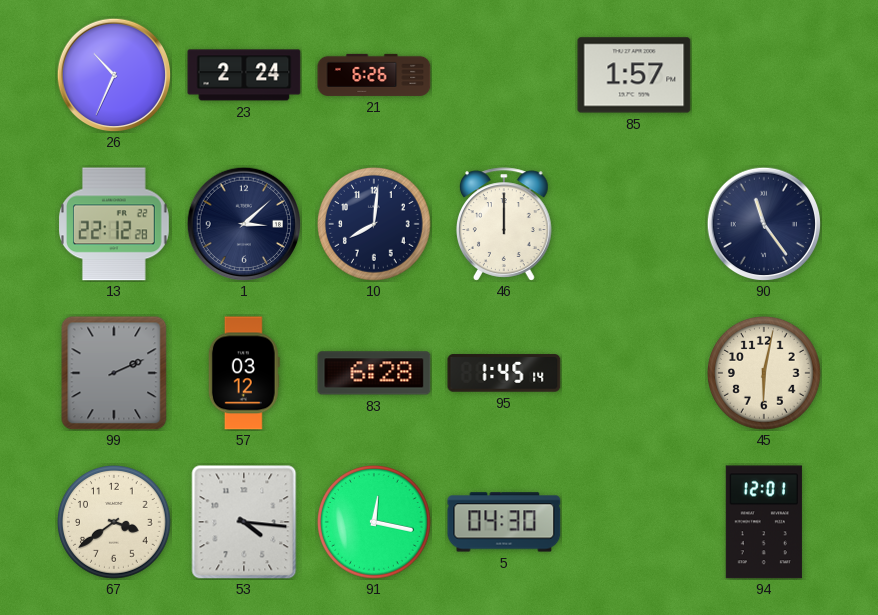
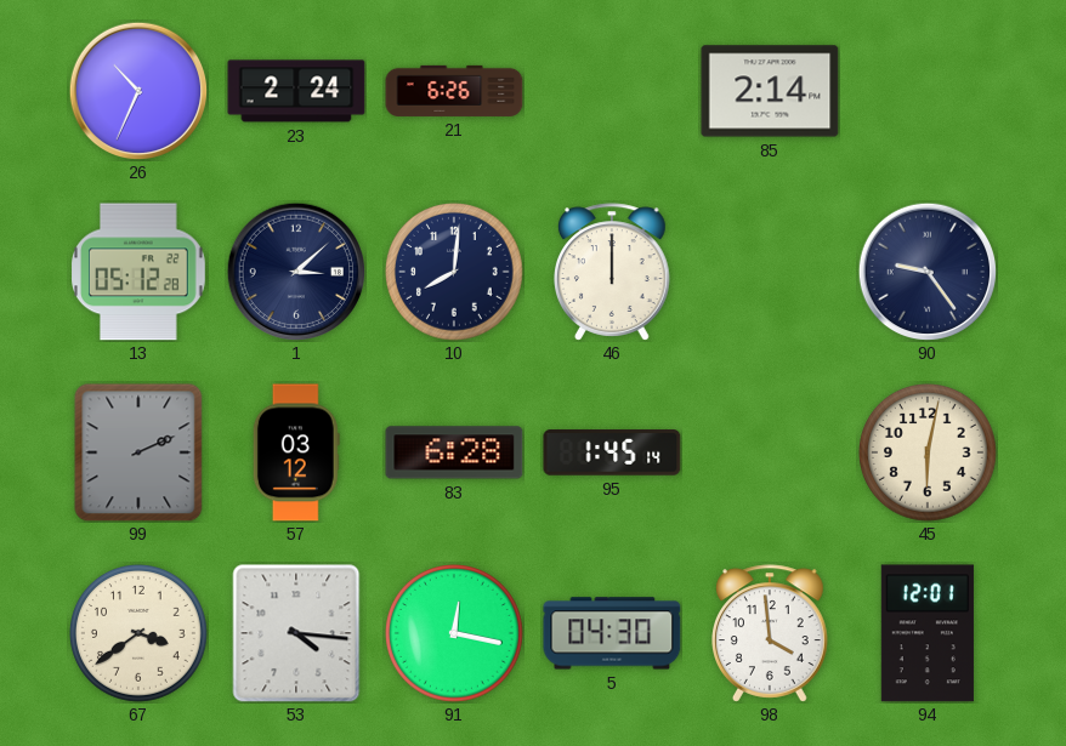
85: 1:57 -> 2:14
13: 22:12 -> 05:12
90: 11:24 -> 9:24
98: none -> 3:59
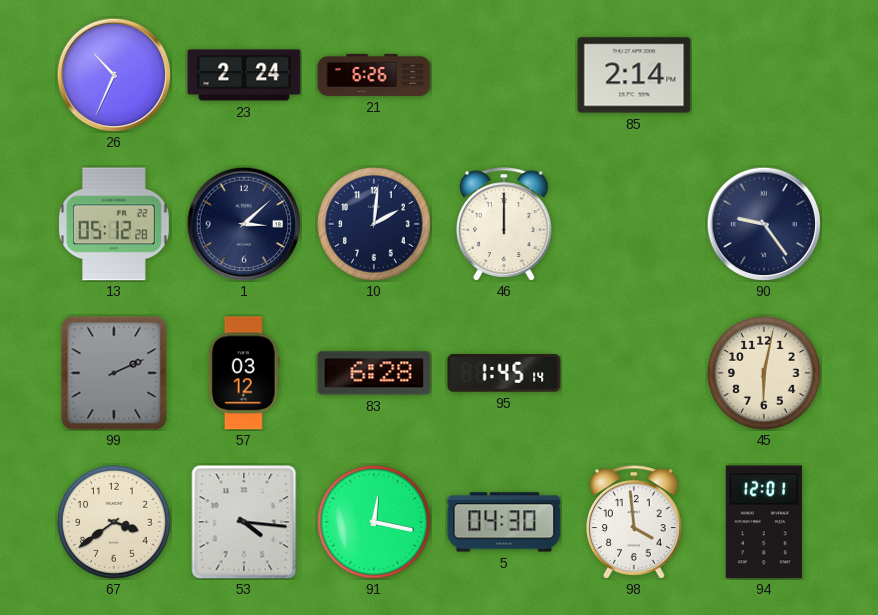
10: 8:01 -> 2:01
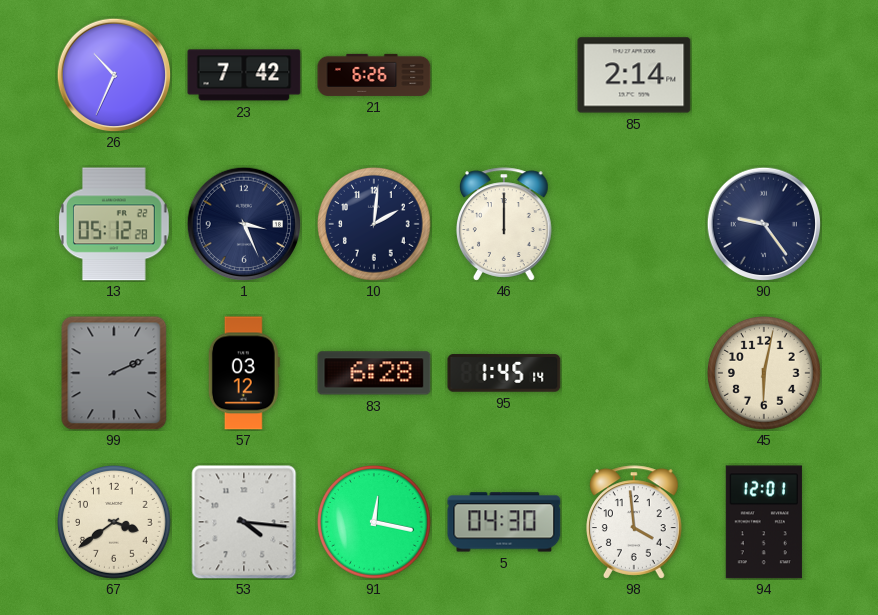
23: 2:24 -> 7:42
1: 3:08 -> 3:26
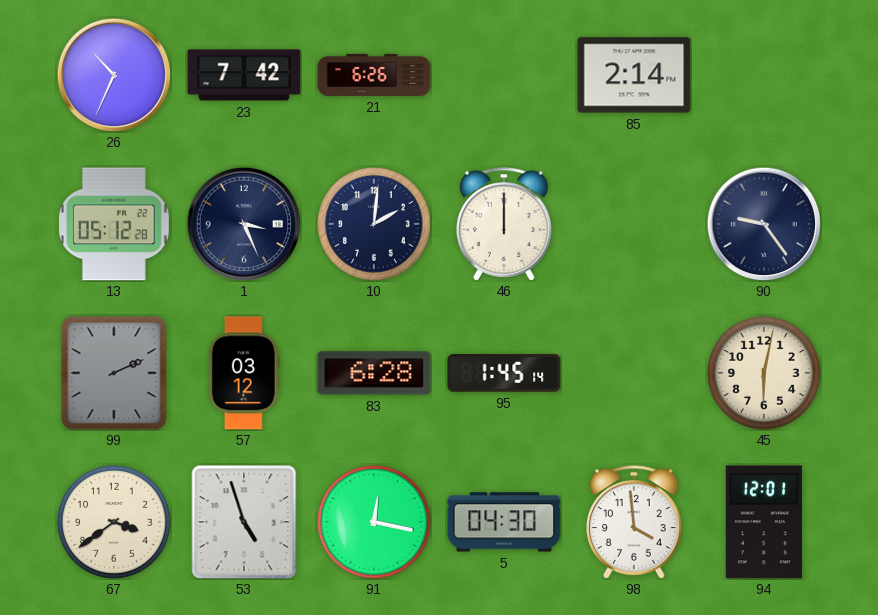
53: 4:16 -> 4:57
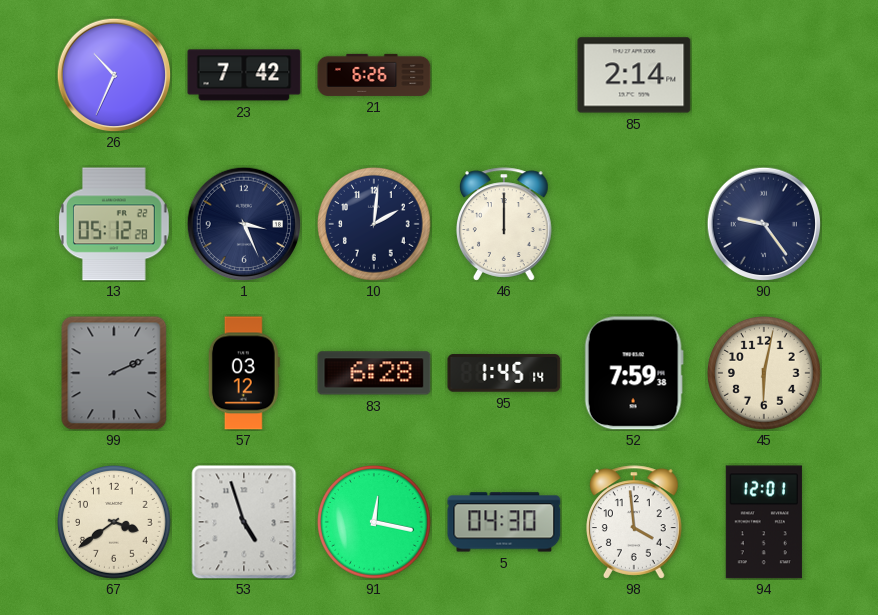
52: none -> 7:59
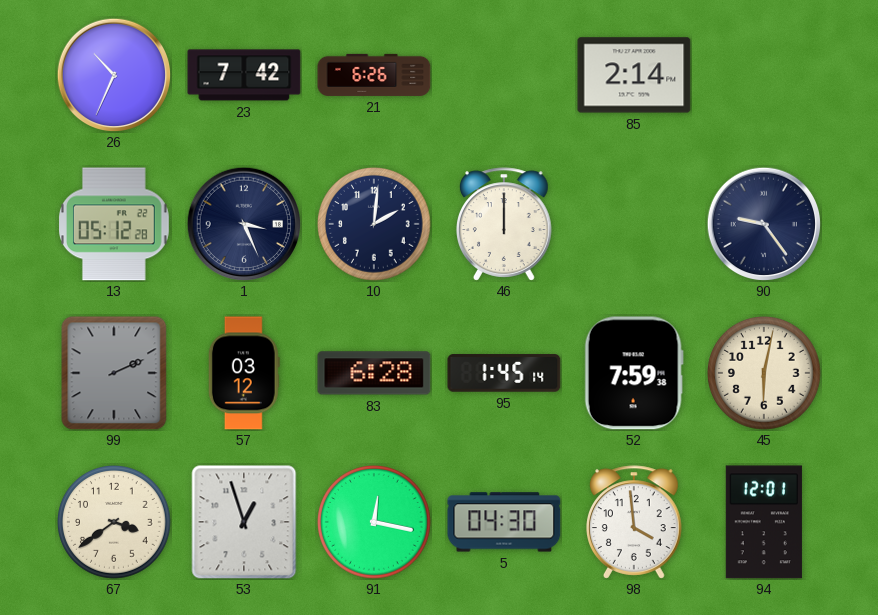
53: 4:57 -> 12:57
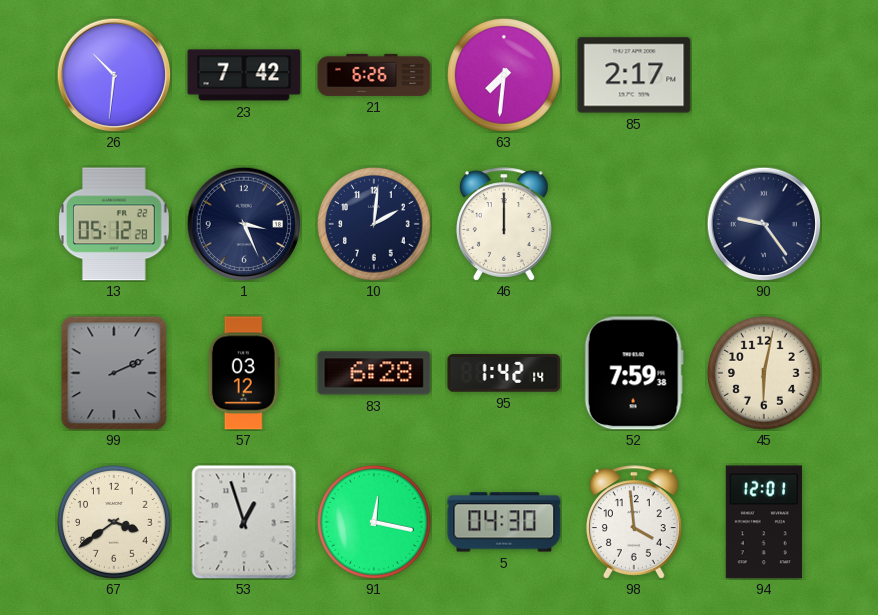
26: 10:34 -> 10:31
63: none -> 7:31
85: 2:14 -> 2:17
95: 1:45 -> 1:42
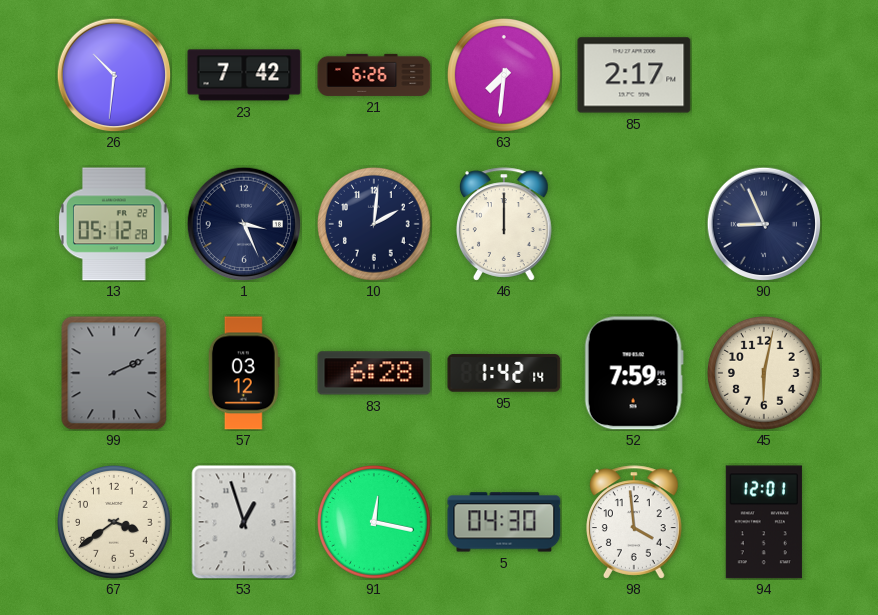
90: 9:24 -> 8:56
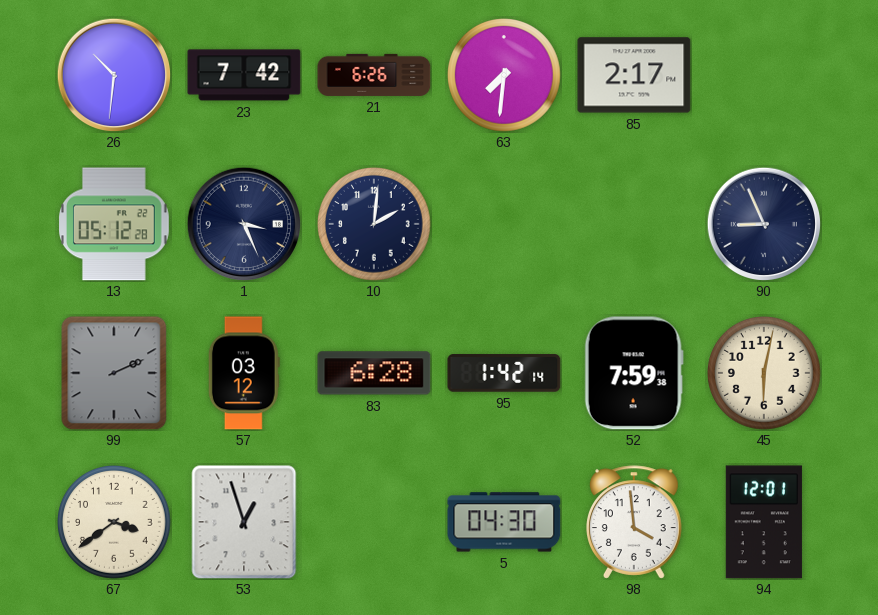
46: 12:00 -> none
91: 12:17 -> none
